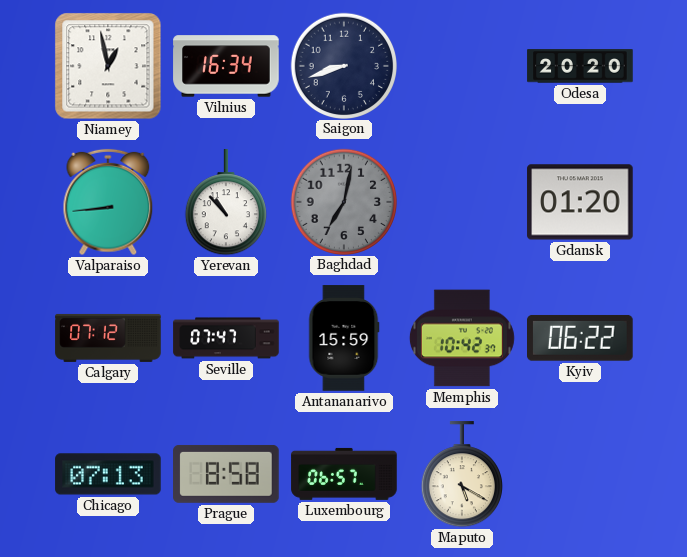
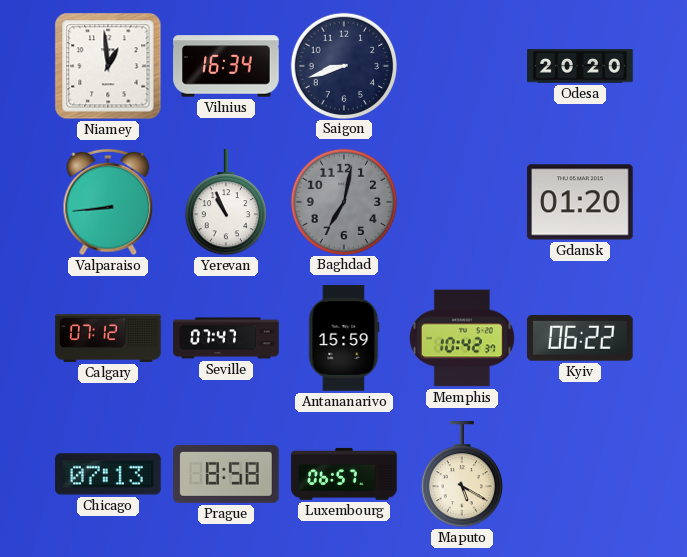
Niamey: 12:58 -> 12:59
Yerevan: 10:53 -> 10:56
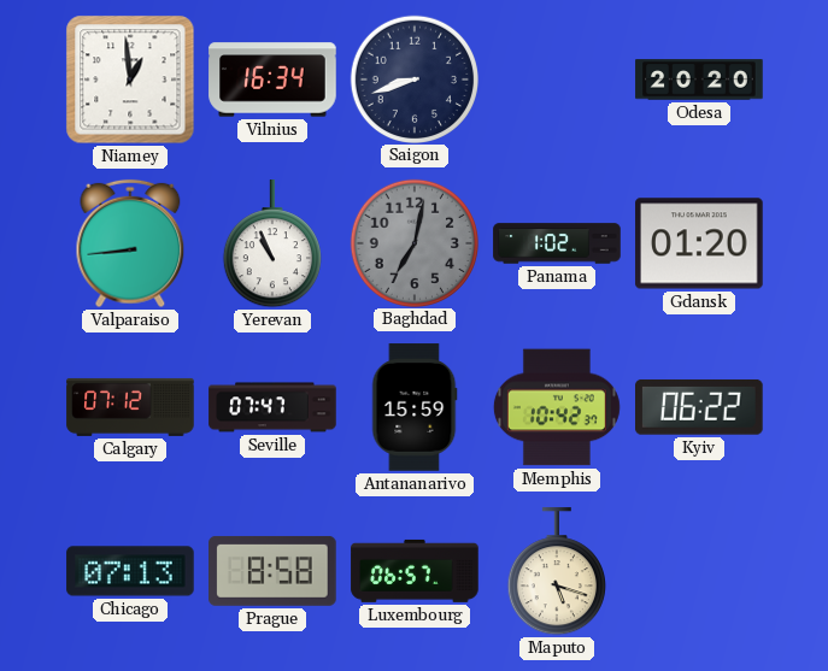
Panama: none -> 1:02
Maputo: 5:20 -> 5:18
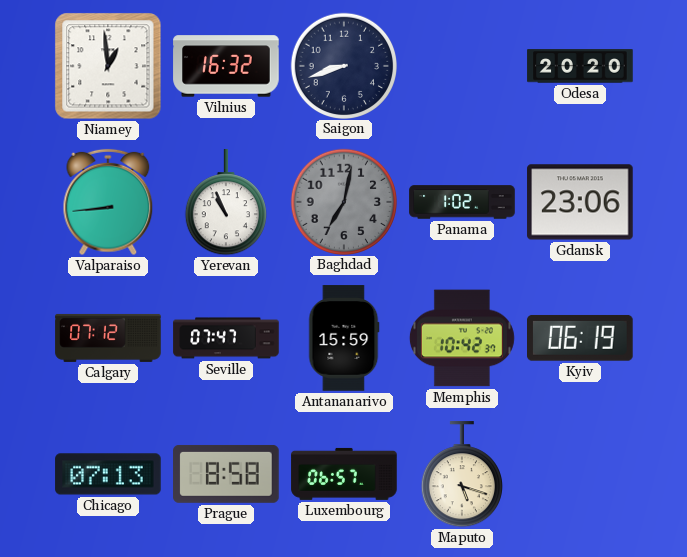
Vilnius: 16:34 -> 16:32
Gdansk: 01:20 -> 23:06
Kyiv: 06:22 -> 06:19
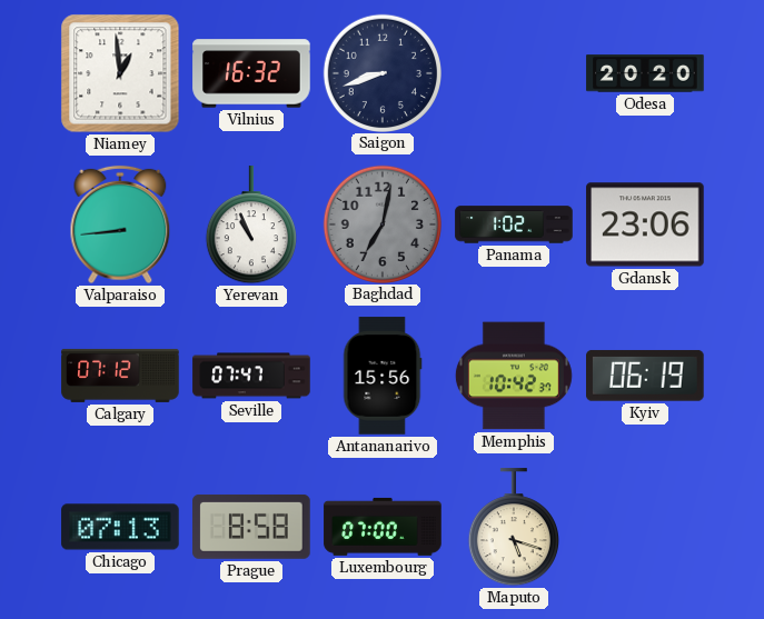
Antananarivo: 15:59 -> 15:56
Luxembourg: 06:57 -> 07:00
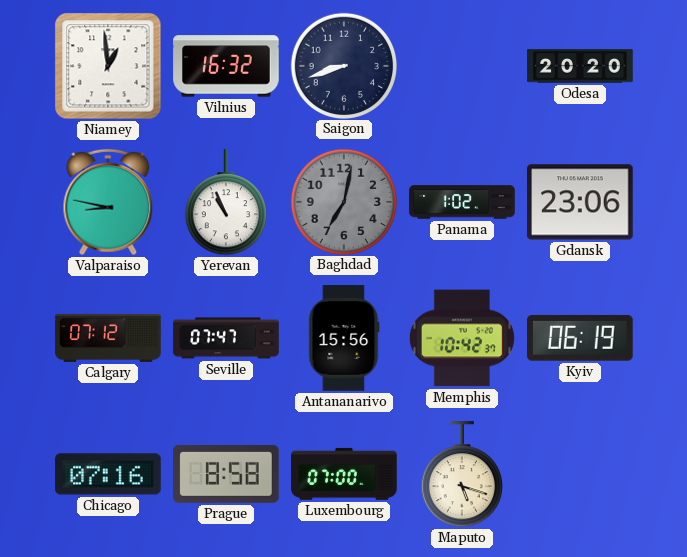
Valparaiso: 8:44 -> 8:47
Chicago: 07:13 -> 07:16
